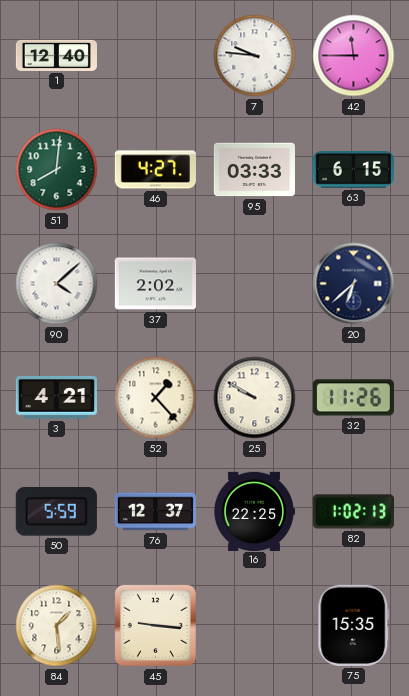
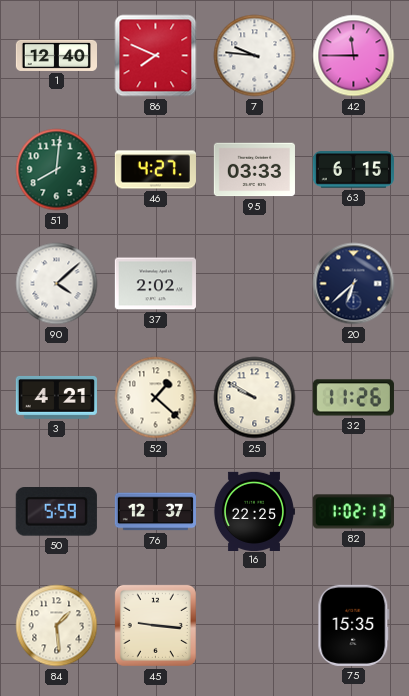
86: none -> 7:49
52: 1:23 -> 1:22
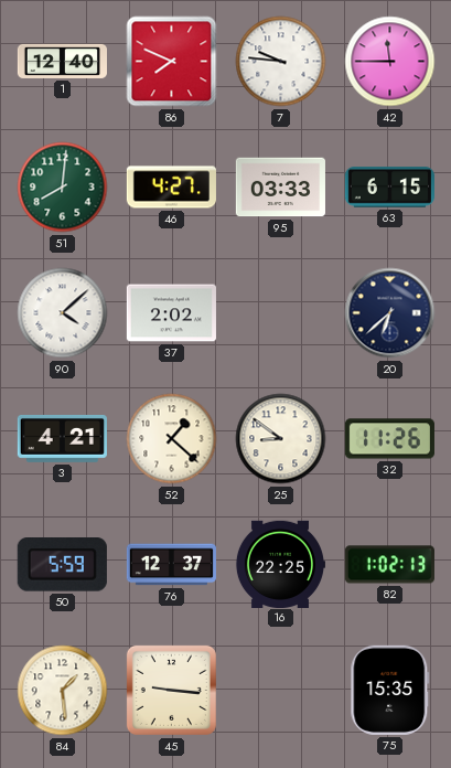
25: 9:50 -> 8:51
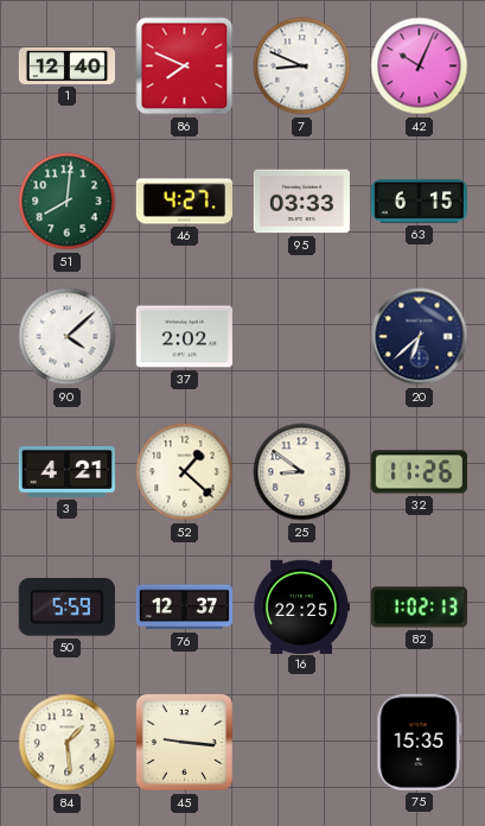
7: 9:46 -> 8:49
42: 11:45 -> 10:04
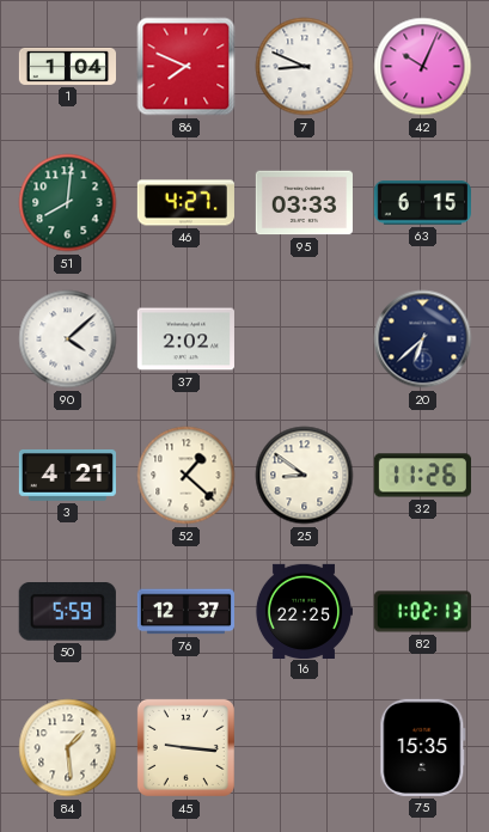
1: 12:40 -> 1:04
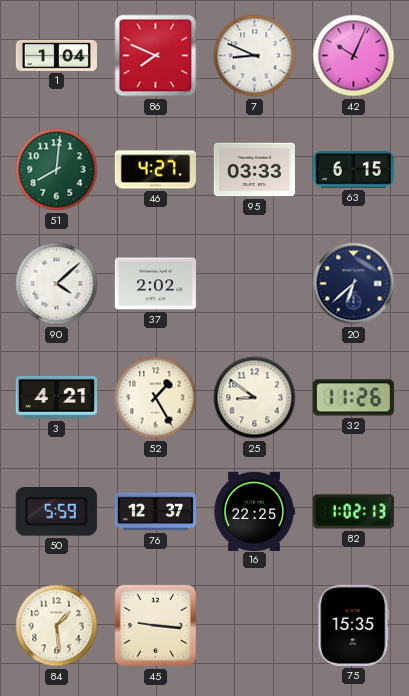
52: 1:22 -> 1:25
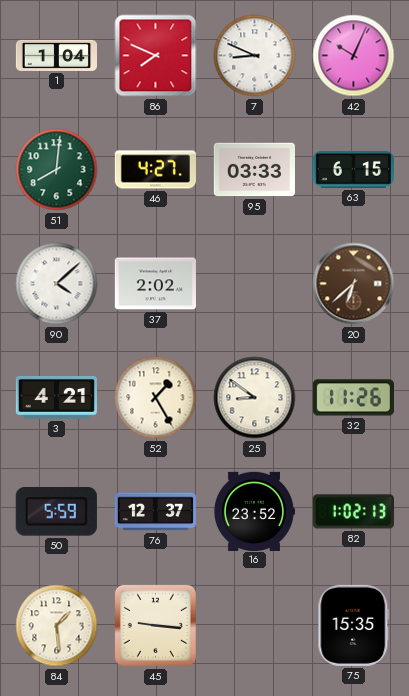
20 dial: navy -> brown
16: 22:25 -> 23:52
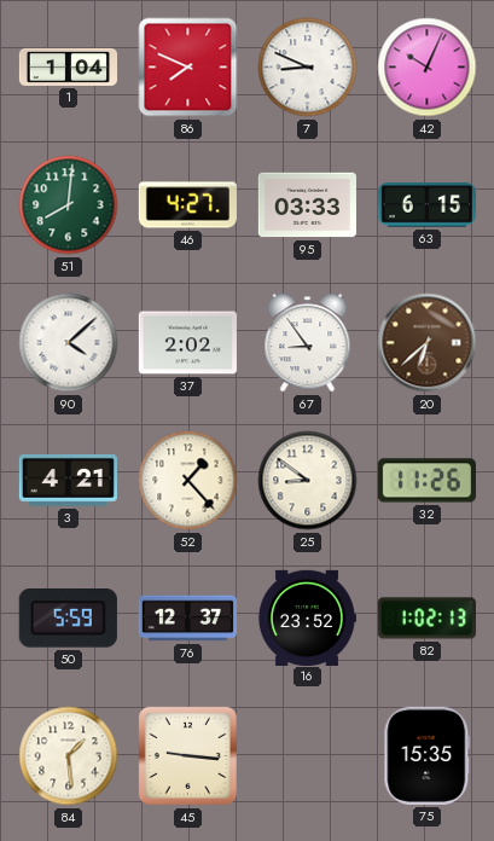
67: none -> 8:54
52: 1:25 -> 1:23
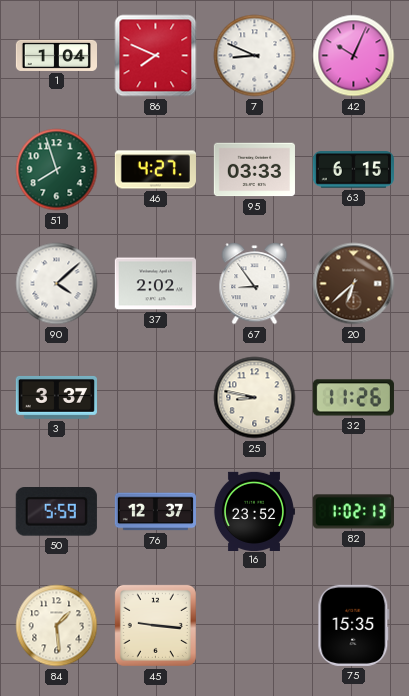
51: 8:01 -> 7:57
3: 4:21 -> 3:37
52: 1:23 -> none
25: 8:51 -> 8:47
